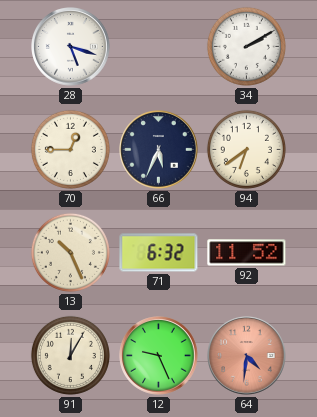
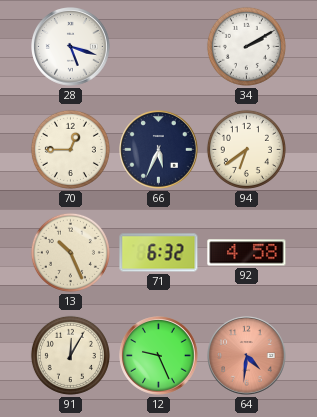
92: 11:52 -> 4:58
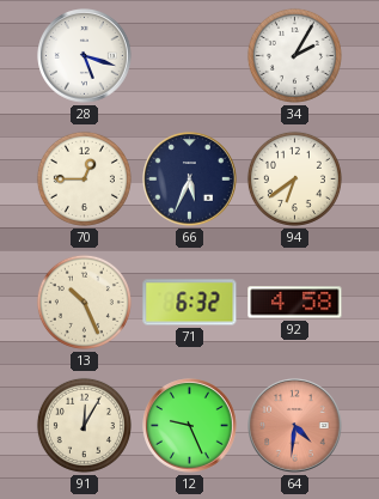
34: 2:10 -> 2:05
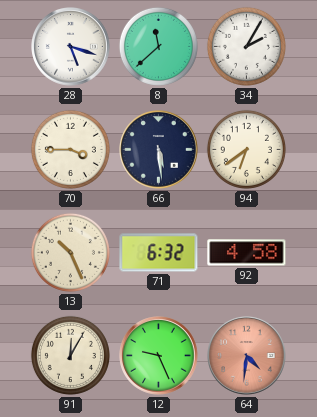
8: none -> 11:38
70: 12:45 -> 3:45
66: 5:34 -> 5:29
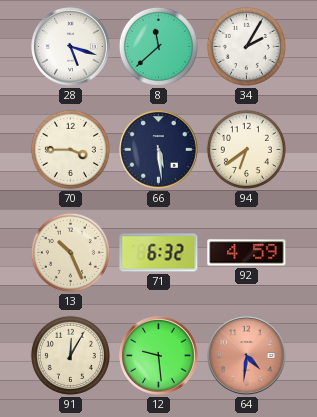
92: 4:58 -> 4:59
12: 9:26 -> 9:29
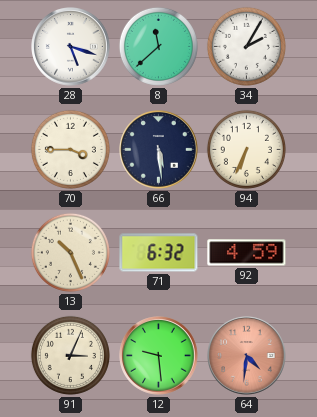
94: 6:39 -> 6:34
91: 12:05 -> 3:04
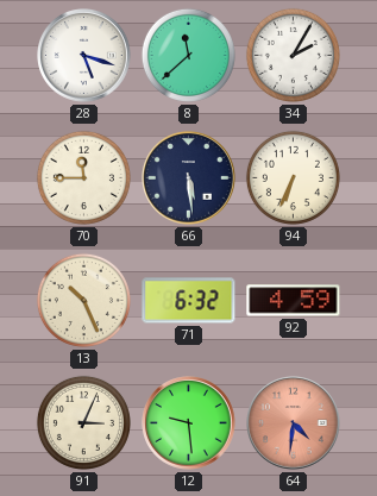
70: 3:45 -> 11:45
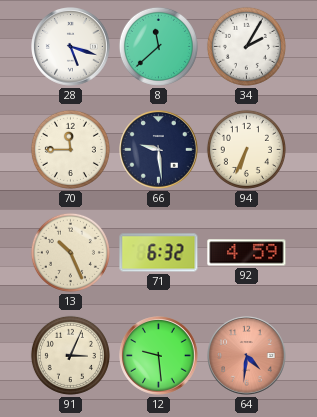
66: 5:29 -> 9:29
